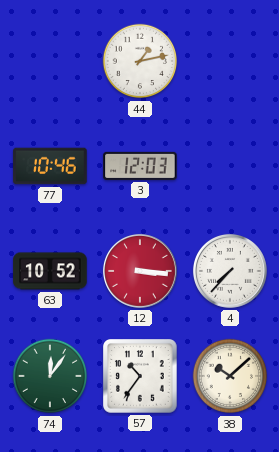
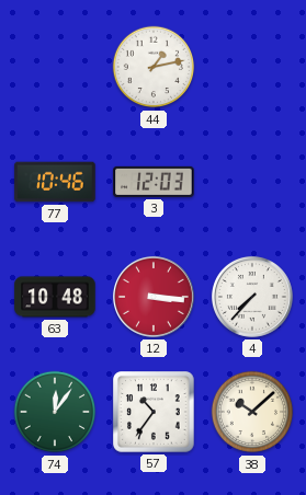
63: 10:52 -> 10:48
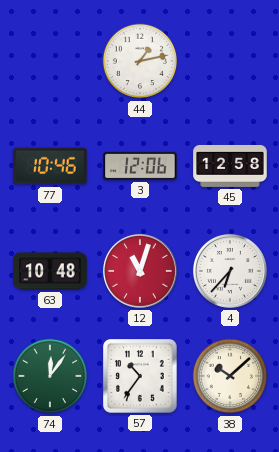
3: 12:03 -> 12:06
45: none -> 12:58
12: 3:16 -> 11:03
4: 7:37 -> 6:37
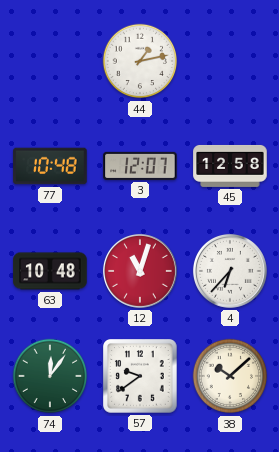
77: 10:46 -> 10:48
3: 12:06 -> 12:07
57: 10:36 -> 9:39
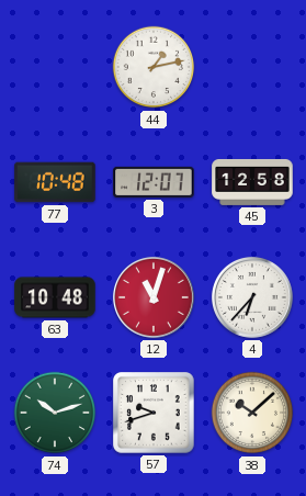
74: 12:06 -> 10:12
57: 9:39 -> 9:42
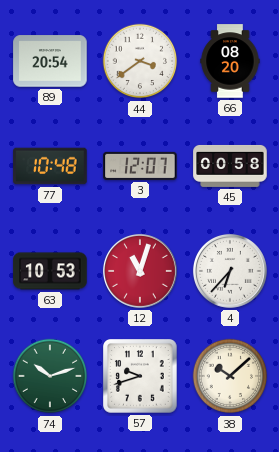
89: none -> 20:54
44: 1:13 -> 3:39
66: none -> 08:20
45: 12:58 -> 00:58
63: 10:48 -> 10:53
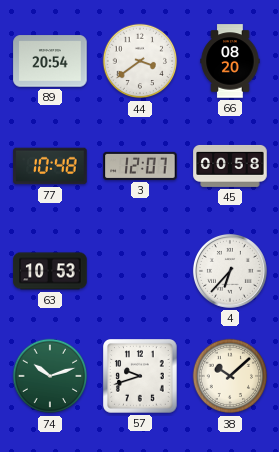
12: 11:03 -> none
